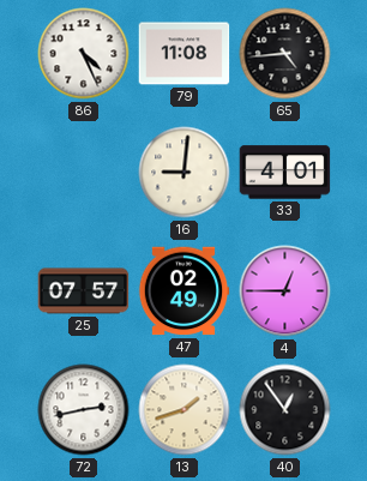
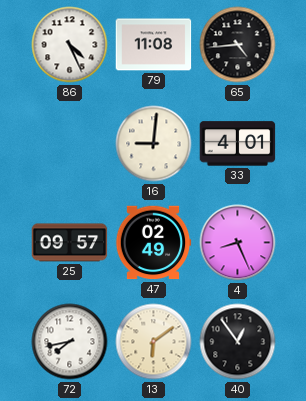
25: 07:57 -> 09:57
4: 12:45 -> 8:26
72: 2:43 -> 7:43
13: 1:42 -> 6:09
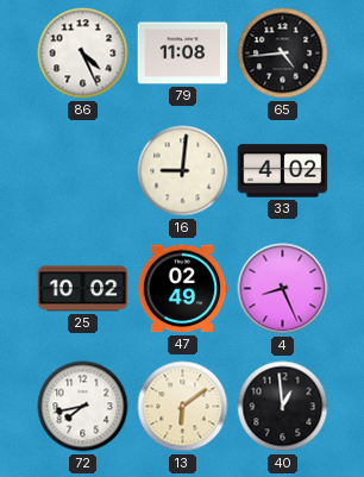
33: 4:01 -> 4:02
25: 09:57 -> 10:02
40: 12:54 -> 12:59
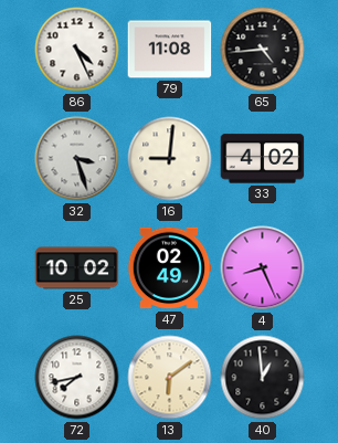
32: none -> 3:27
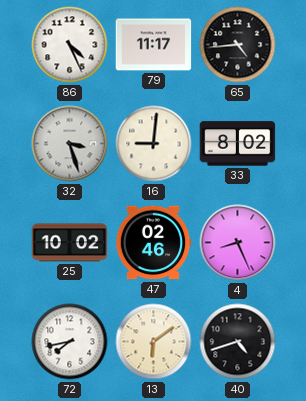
79: 11:08 -> 11:17
33: 4:02 -> 8:02
47: 02:49 -> 02:46
40: 12:59 -> 4:42
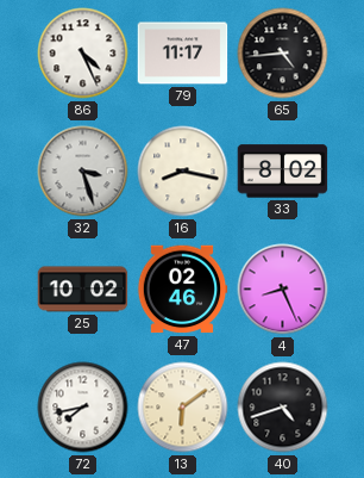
16: 9:01 -> 8:17
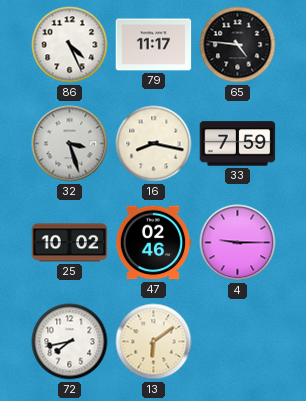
65: 4:44 -> 4:46
33: 8:02 -> 7:59
4: 8:26 -> 9:15
40: 4:42 -> none
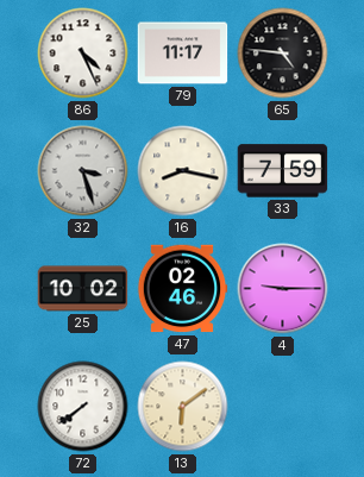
72: 7:43 -> 7:39
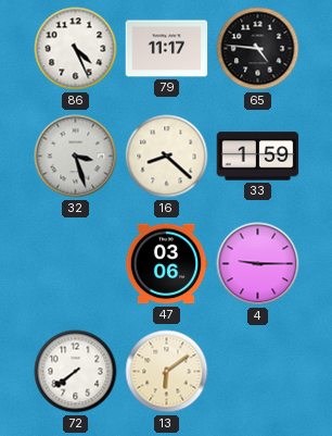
16: 8:17 -> 8:22
33: 7:59 -> 1:59
25: 10:02 -> none
47: 02:46 -> 03:06
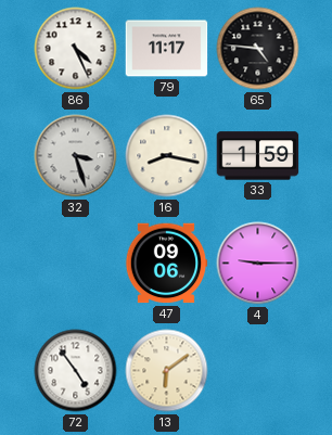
16: 8:22 -> 8:17
47: 03:06 -> 09:06
72: 7:39 -> 4:54
